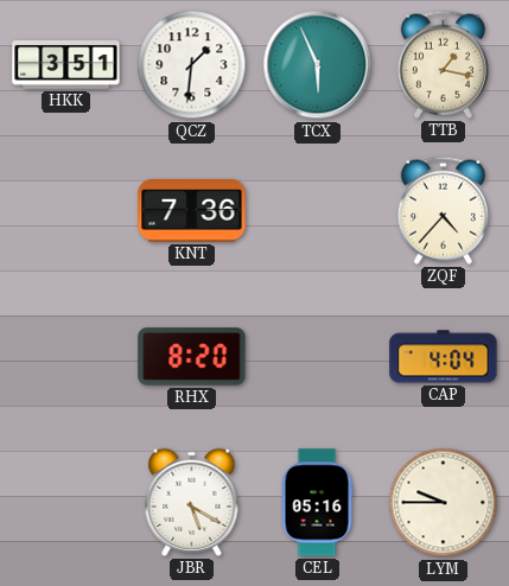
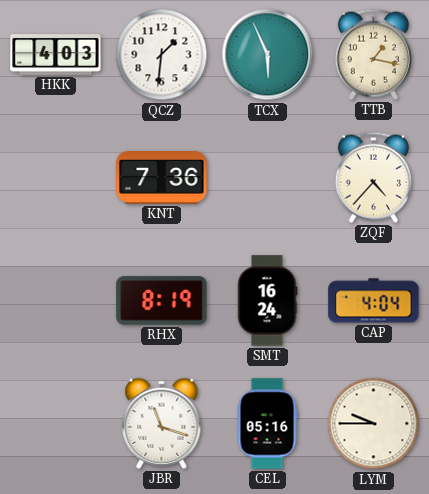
HKK: 3:51 -> 4:03
RHX: 8:20 -> 8:19
SMT: none -> 16:24
JBR: 5:20 -> 11:18
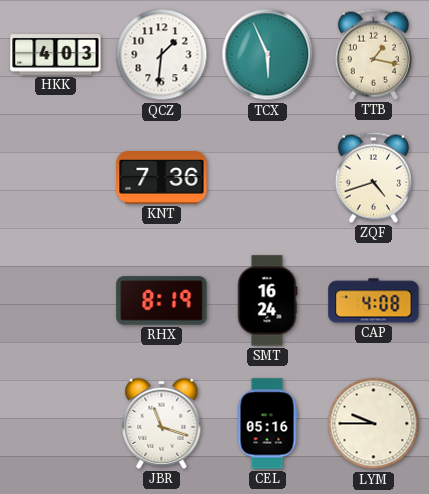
ZQF: 4:37 -> 4:42
CAP: 4:04 -> 4:08
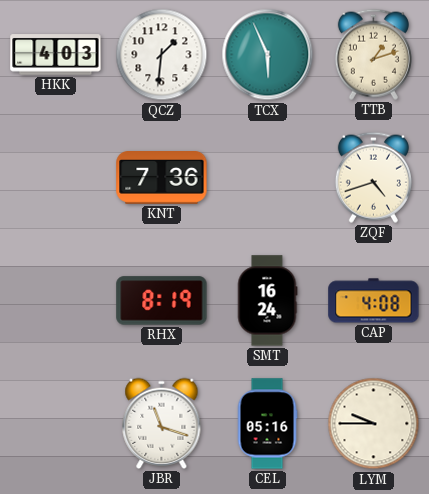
TTB: 1:17 -> 1:12
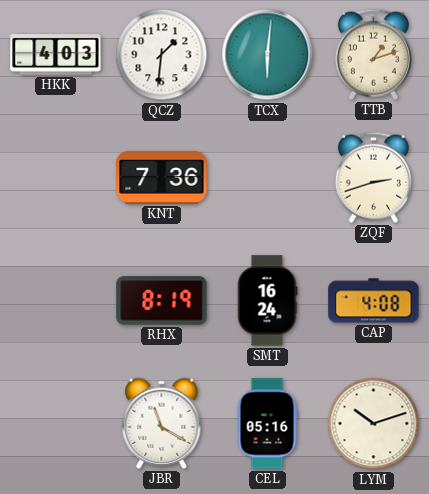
TCX: 5:56 -> 6:01
ZQF: 4:42 -> 2:42
JBR: 11:18 -> 11:20
LYM: 9:45 -> 10:12
